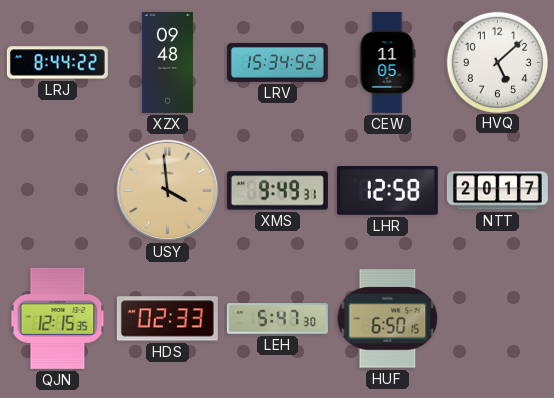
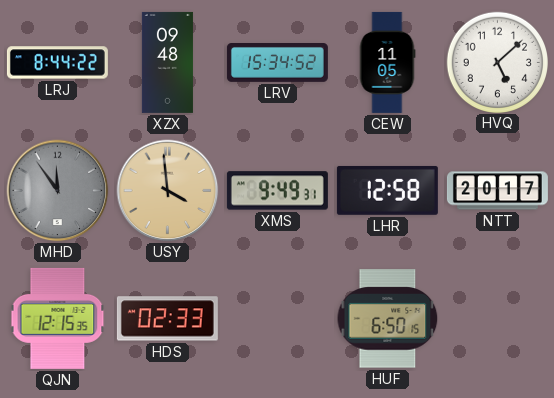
MHD: none -> 11:54
LEH: 5:47 -> none
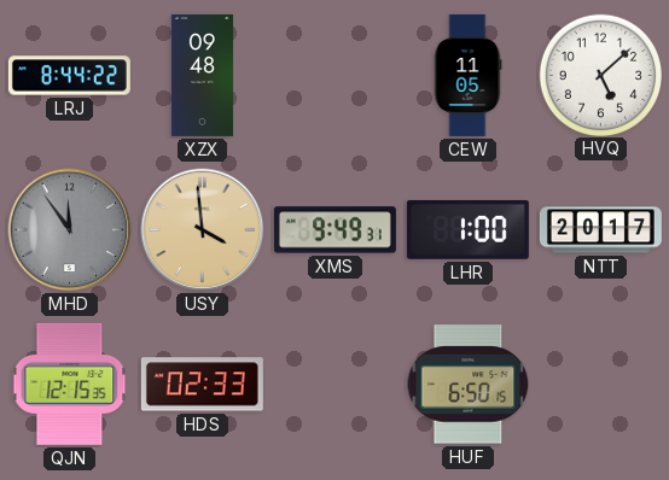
LRV: 15:34 -> none
LHR: 12:58 -> 1:00
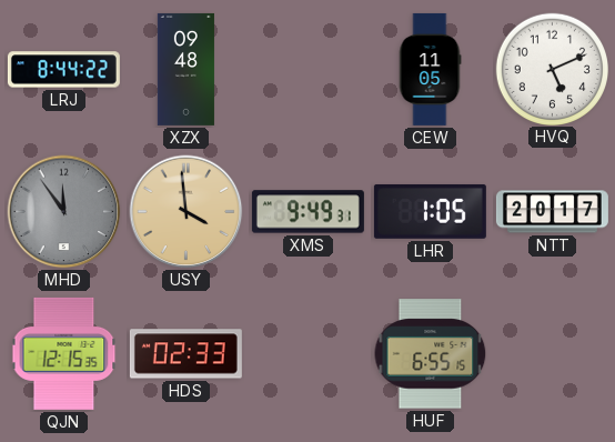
HVQ: 5:08 -> 5:11
LHR: 1:00 -> 1:05
HUF: 6:50 -> 6:55
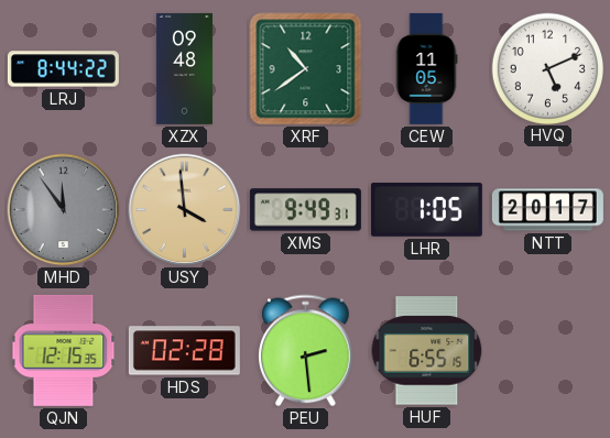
XRF: none -> 10:39
HDS: 02:33 -> 02:28
PEU: none -> 2:29
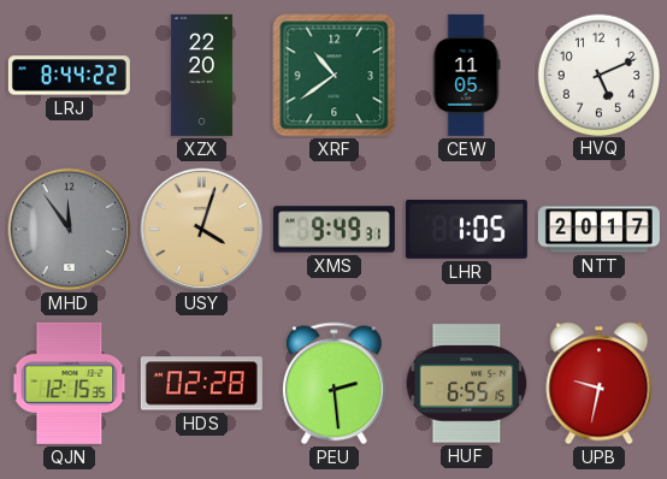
XZX: 09:48 -> 22:20
USY: 3:59 -> 4:03
UPB: none -> 9:32
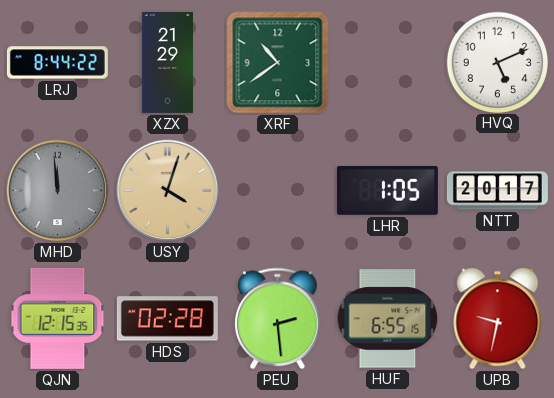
XZX: 22:20 -> 21:29
CEW: 11:05 -> none
MHD: 11:54 -> 11:59
XMS: 9:49 -> none
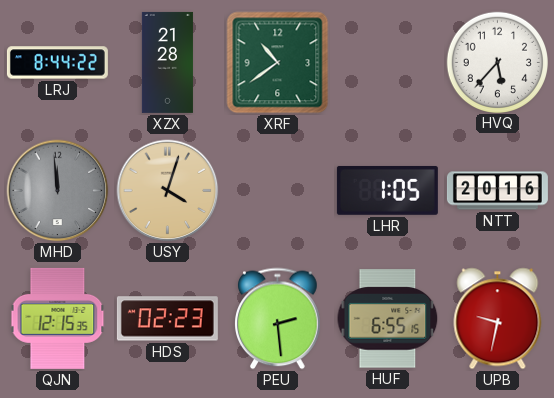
XZX: 21:29 -> 21:28
HVQ: 5:11 -> 5:37
NTT: 20:17 -> 20:16
HDS: 02:28 -> 02:23
